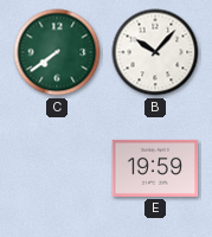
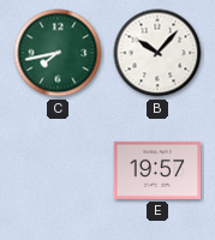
C: 7:39 -> 7:43
E: 19:59 -> 19:57
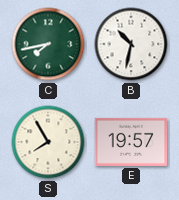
B: 10:07 -> 10:32
S: none -> 7:55
